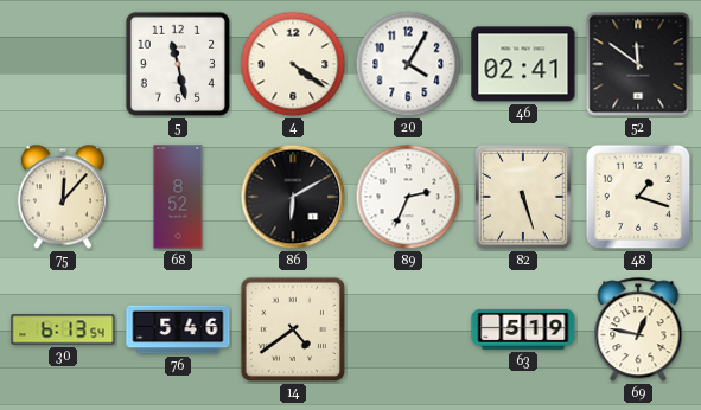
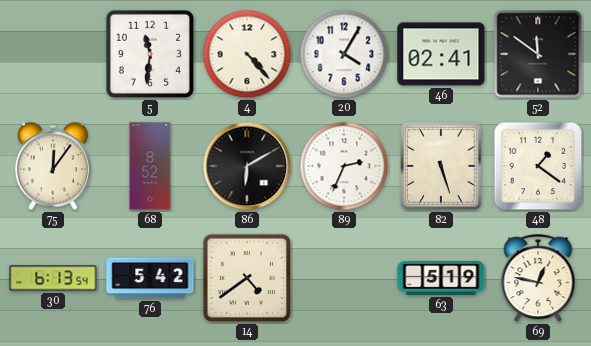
5: 11:28 -> 11:31
4: 4:21 -> 4:23
75: 12:07 -> 12:06
48: 1:18 -> 1:21
76: 5:46 -> 5:42
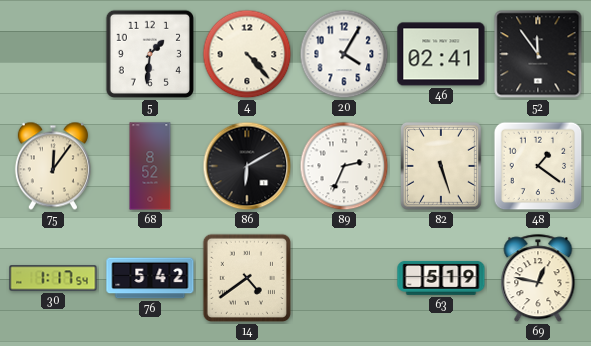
5: 11:31 -> 1:31
52: 11:51 -> 11:54
30: 6:13 -> 1:17
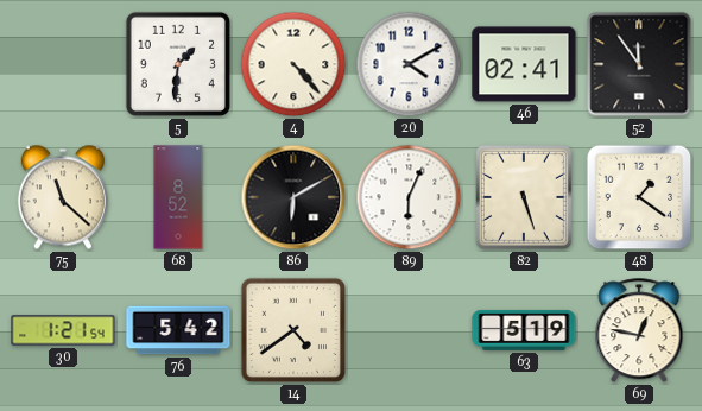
20: 4:05 -> 4:10
75: 12:06 -> 11:22
89: 2:34 -> 6:04
30: 1:17 -> 1:21
